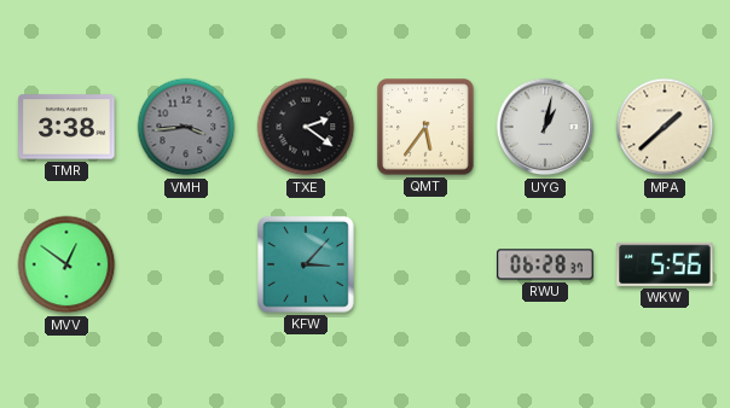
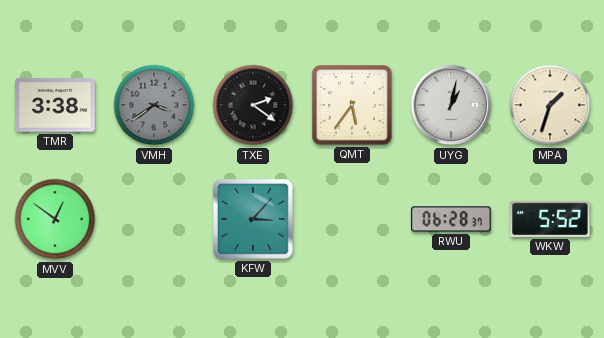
VMH: 3:44 -> 3:39
MPA: 1:38 -> 1:33
WKW: 5:56 -> 5:52
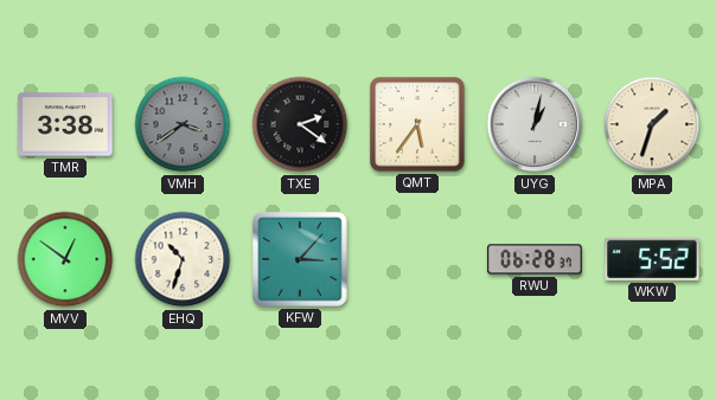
EHQ: none -> 10:33
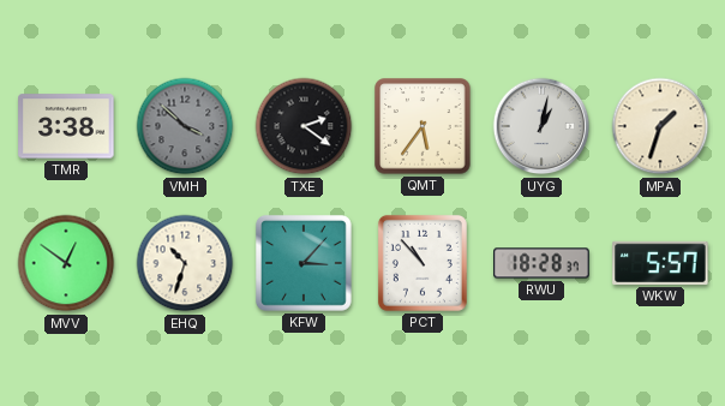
VMH: 3:39 -> 3:52
PCT: none -> 10:53
RWU: 06:28 -> 18:28
WKW: 5:52 -> 5:57
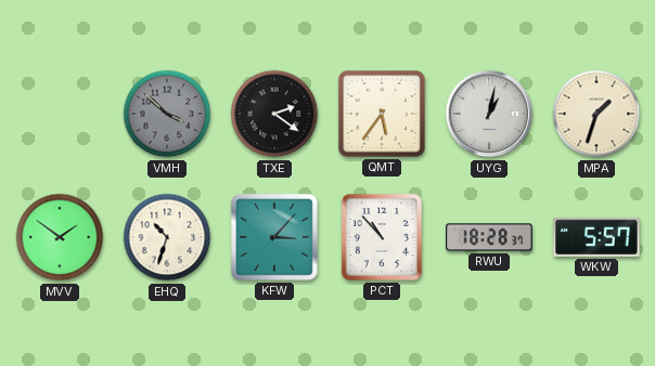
TMR: 3:38 -> none
MVV: 12:51 -> 1:51
